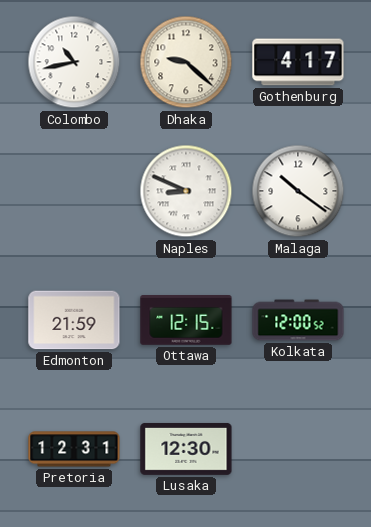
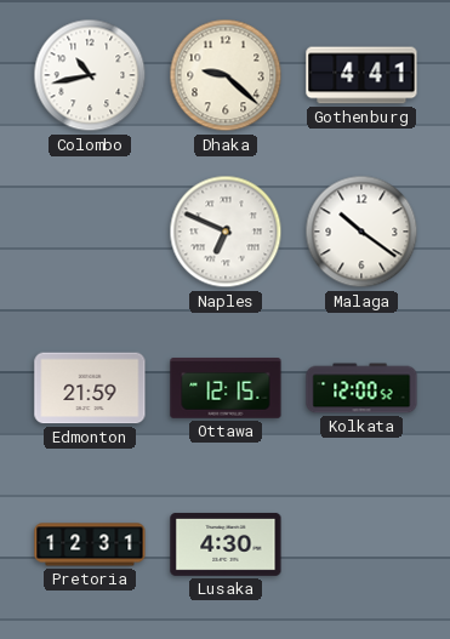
Gothenburg: 4:17 -> 4:41
Naples: 8:49 -> 6:49
Lusaka: 12:30 -> 4:30
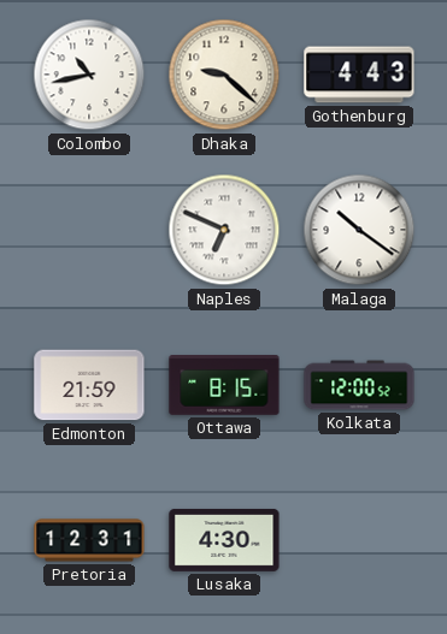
Gothenburg: 4:41 -> 4:43
Ottawa: 12:15 -> 8:15
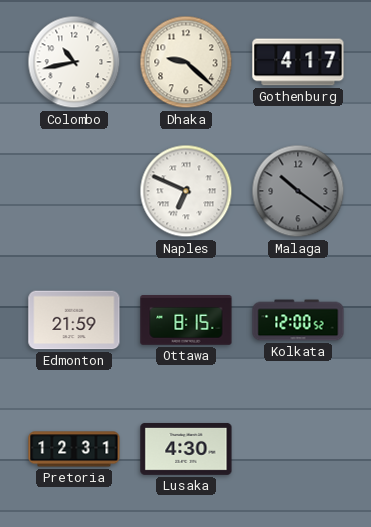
Gothenburg: 4:43 -> 4:17
Malaga dial: white -> grey
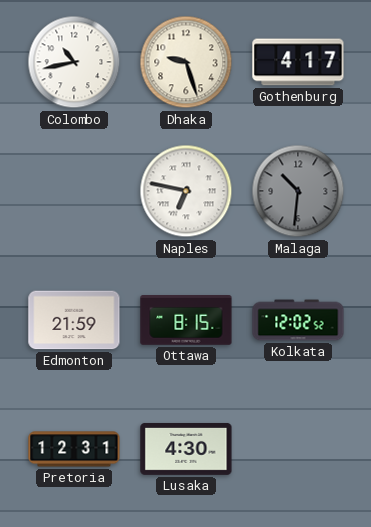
Dhaka: 9:22 -> 9:27
Naples: 6:49 -> 6:47
Malaga: 10:21 -> 10:31
Kolkata: 12:00 -> 12:02
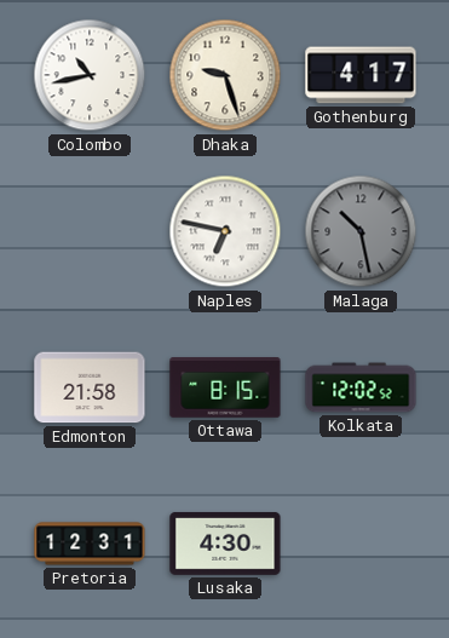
Malaga: 10:31 -> 10:28
Edmonton: 21:59 -> 21:58
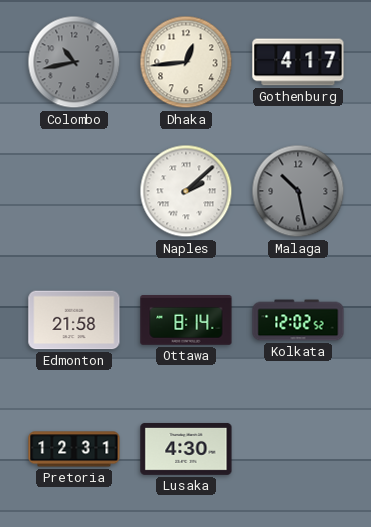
Colombo dial: white -> grey
Dhaka: 9:27 -> 12:44
Naples: 6:47 -> 2:08
Ottawa: 8:15 -> 8:14
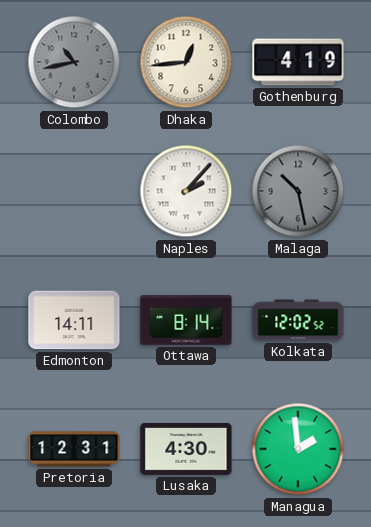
Gothenburg: 4:17 -> 4:19
Naples: 2:08 -> 2:07
Edmonton: 21:58 -> 14:11
Managua: none -> 1:59
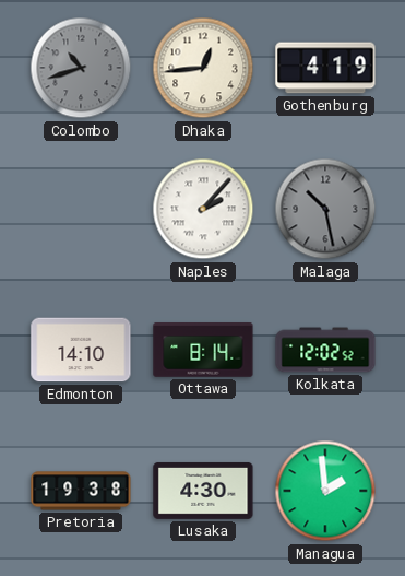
Colombo: 10:43 -> 10:42
Edmonton: 14:11 -> 14:10
Pretoria: 12:31 -> 19:38
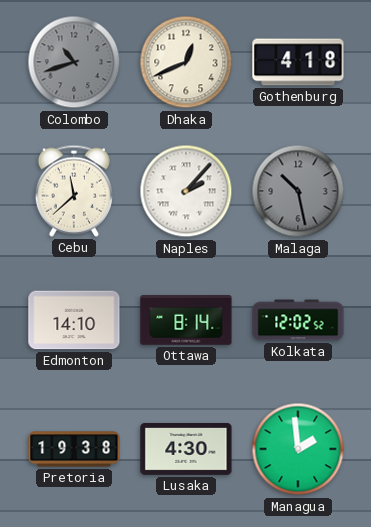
Dhaka: 12:44 -> 12:41
Gothenburg: 4:19 -> 4:18
Cebu: none -> 11:38
